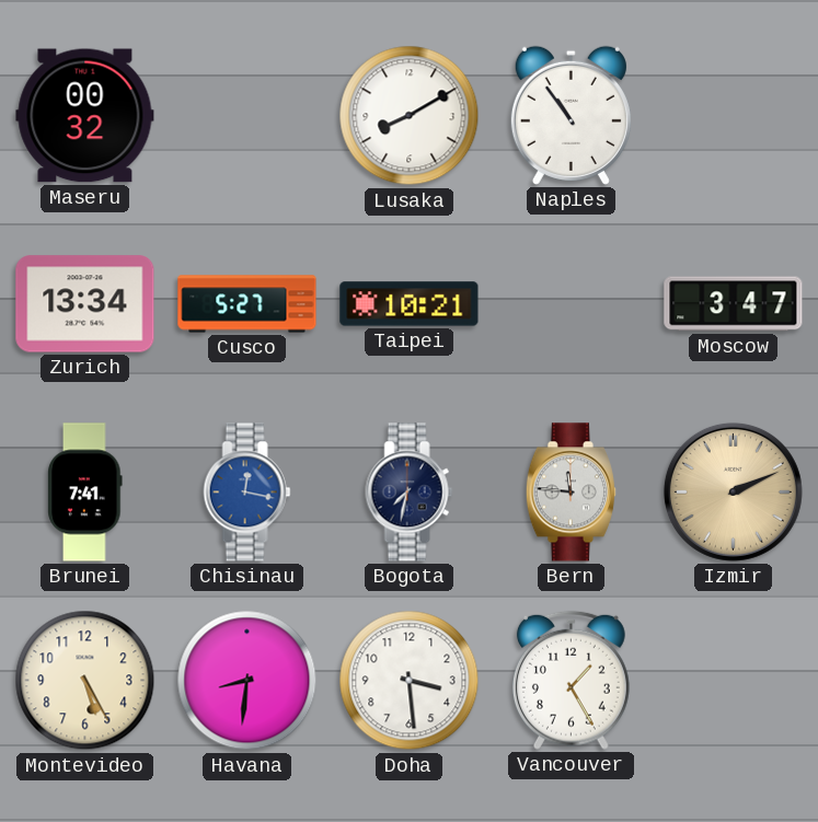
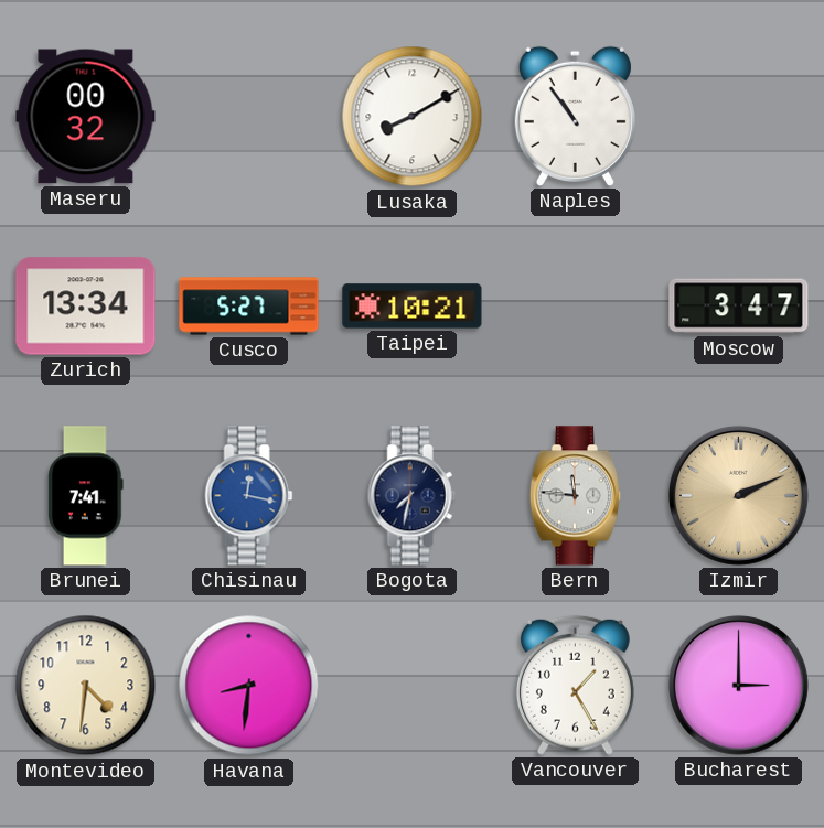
Montevideo: 5:25 -> 4:31
Doha: 3:29 -> none
Bucharest: none -> 3:00
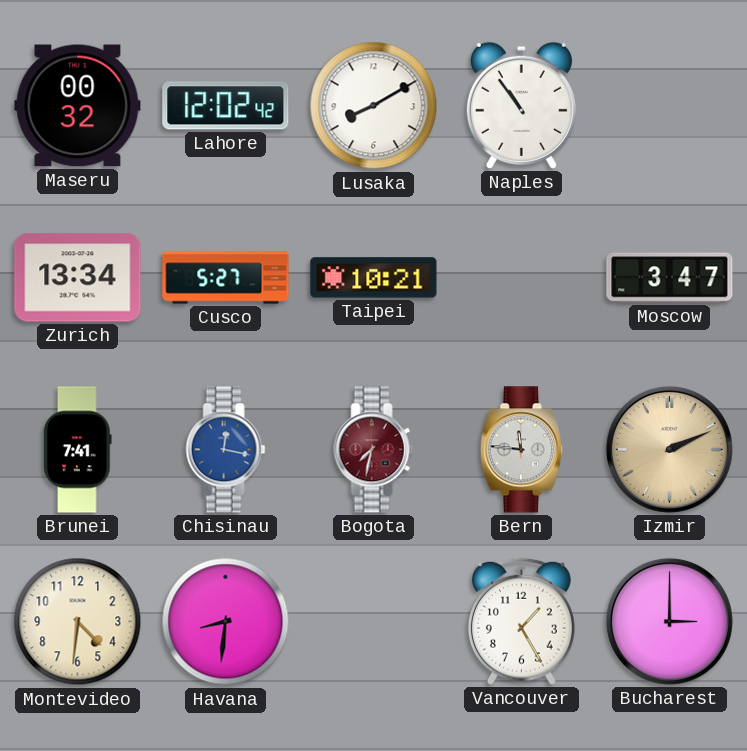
Lahore: none -> 12:02
Bogota dial: navy -> burgundy
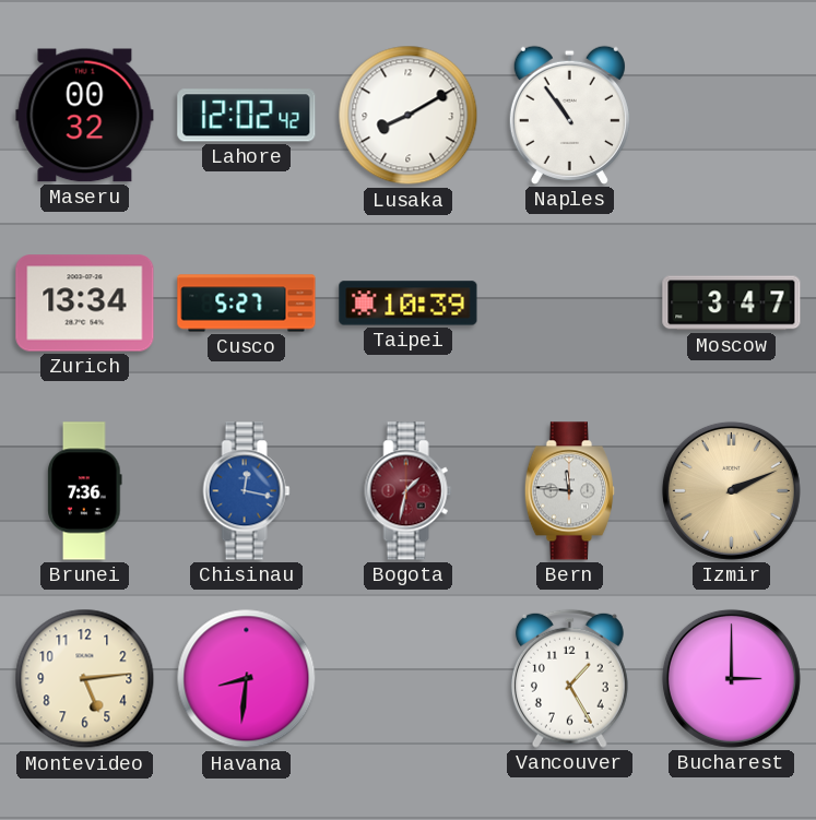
Taipei: 10:21 -> 10:39
Brunei: 7:41 -> 7:36
Bogota: 7:32 -> 1:32
Montevideo: 4:31 -> 5:14
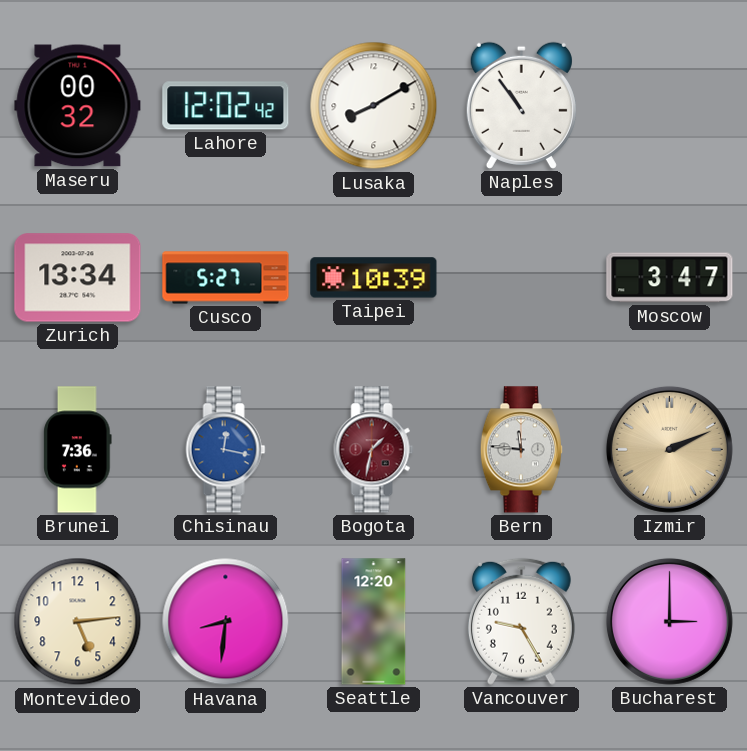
Seattle: none -> 12:20
Vancouver: 1:25 -> 9:25
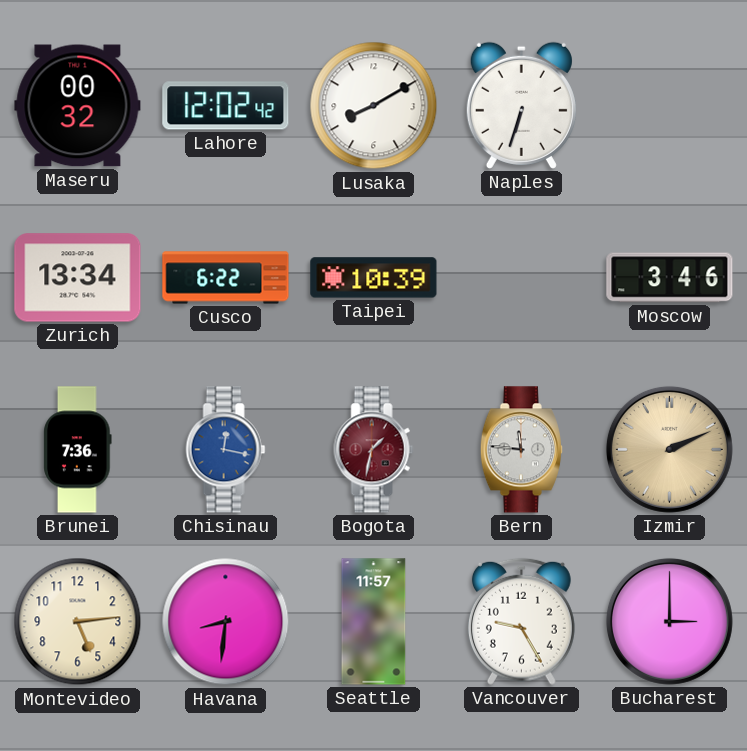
Naples: 10:54 -> 6:33
Cusco: 5:27 -> 6:22
Moscow: 3:47 -> 3:46
Seattle: 12:20 -> 11:57
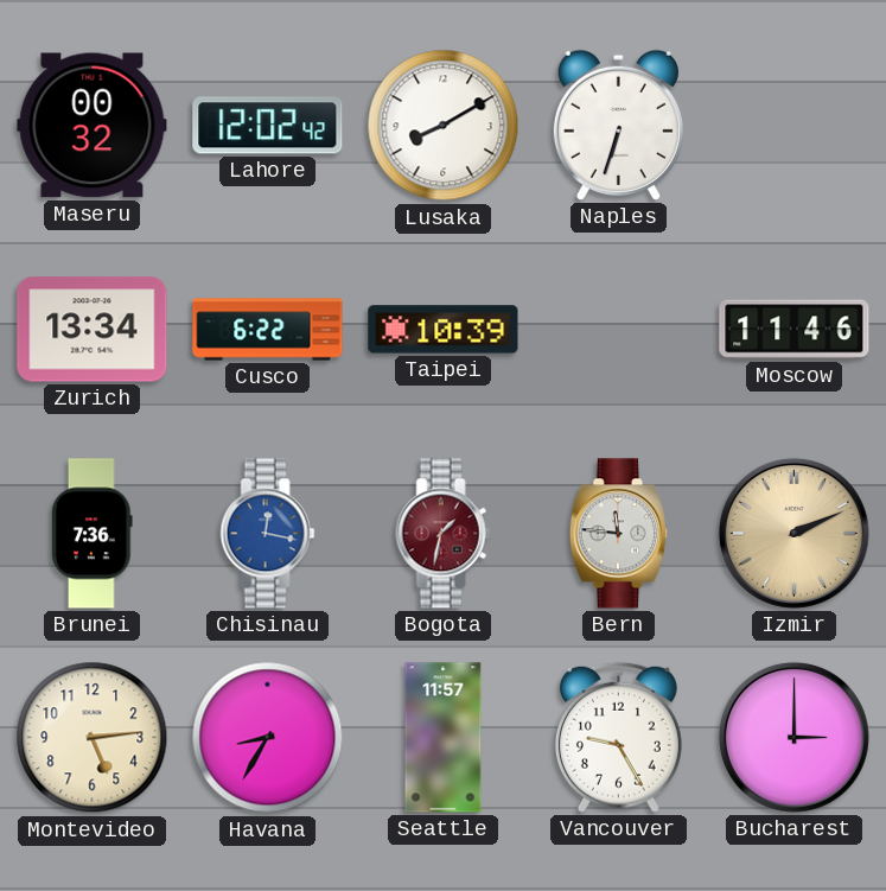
Moscow: 3:46 -> 11:46
Havana: 8:31 -> 8:35
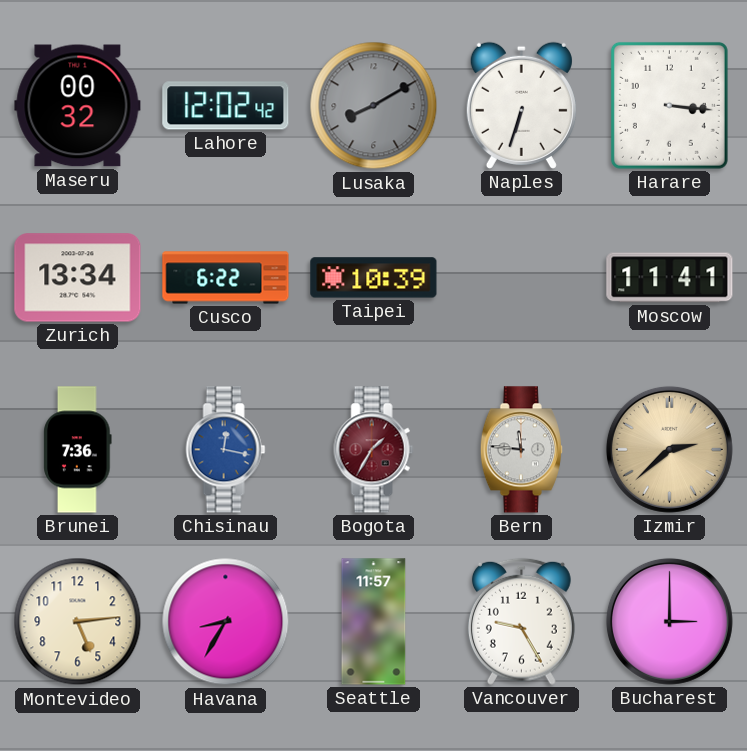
Lusaka dial: white -> grey
Harare: none -> 3:16
Moscow: 11:46 -> 11:41
Bogota: 1:32 -> 1:35
Izmir: 2:11 -> 2:38
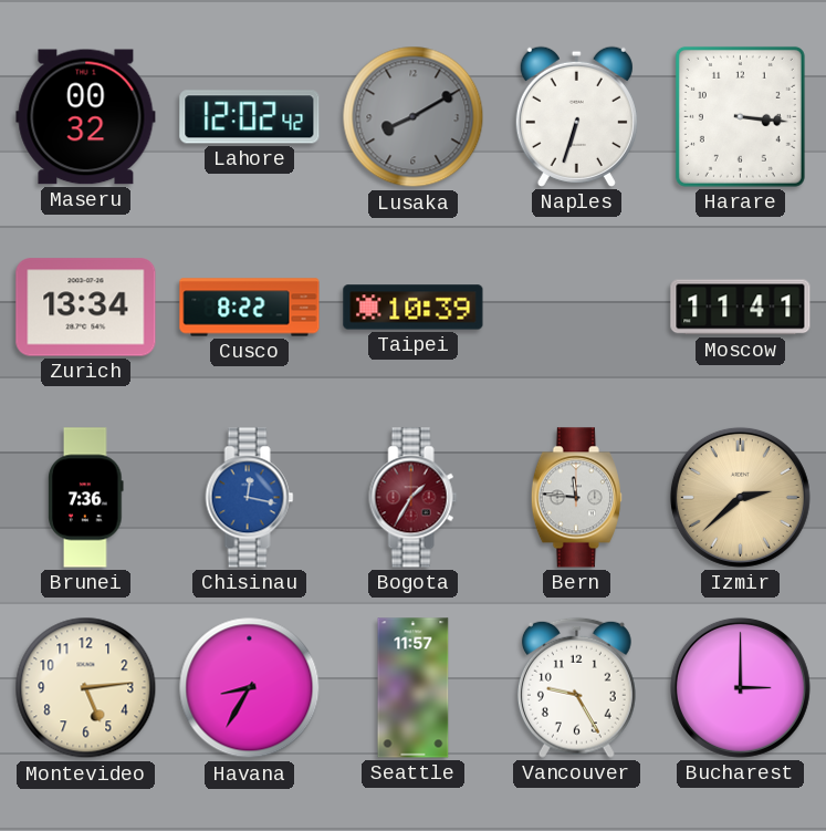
Cusco: 6:22 -> 8:22
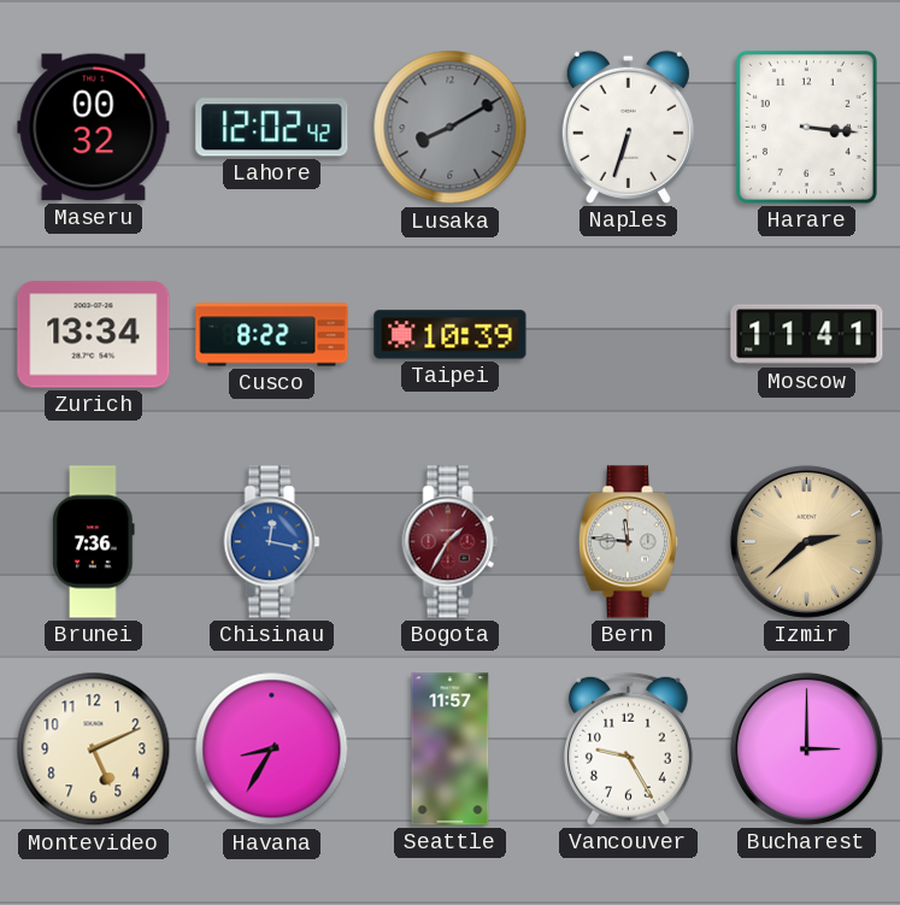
Montevideo: 5:14 -> 5:11
